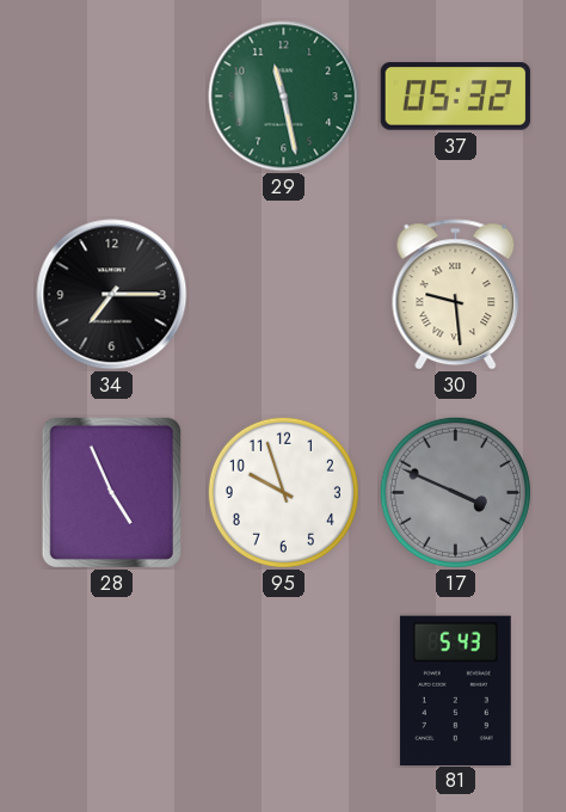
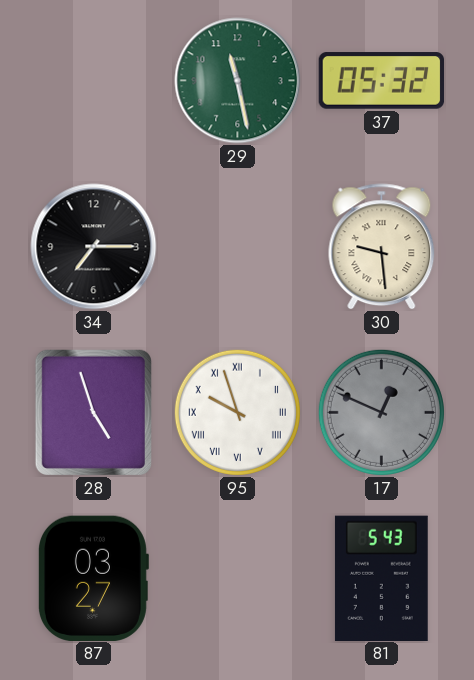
28: 4:56 -> 4:57
95 numerals: Arabic -> Roman
17: 3:49 -> 12:49
87: none -> 03:27
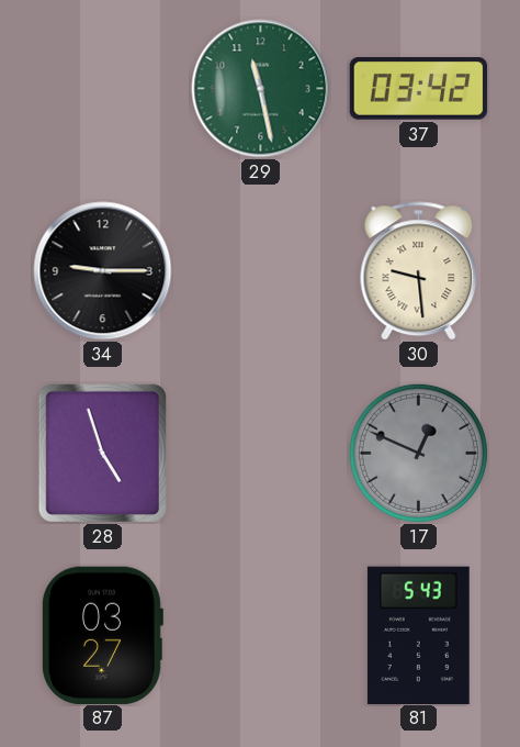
37: 05:32 -> 03:42
34: 7:15 -> 9:15
95: 9:57 -> none
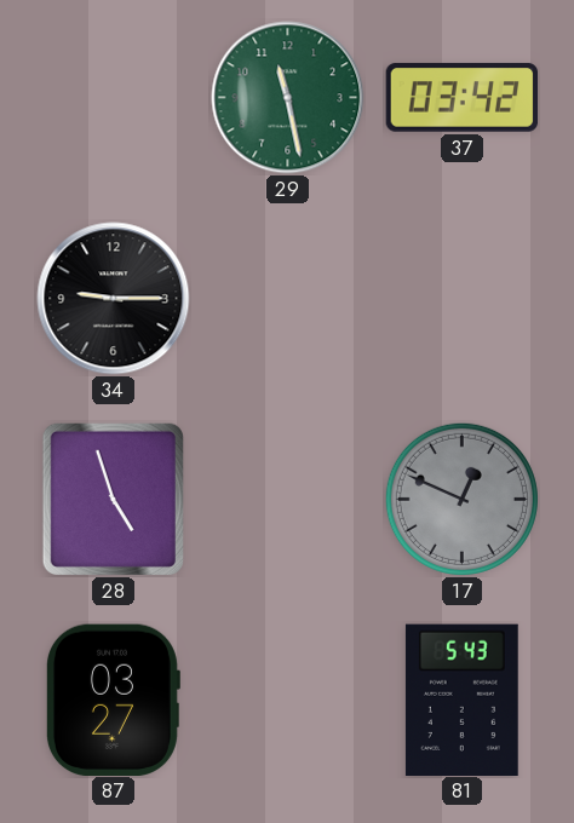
30: 9:29 -> none
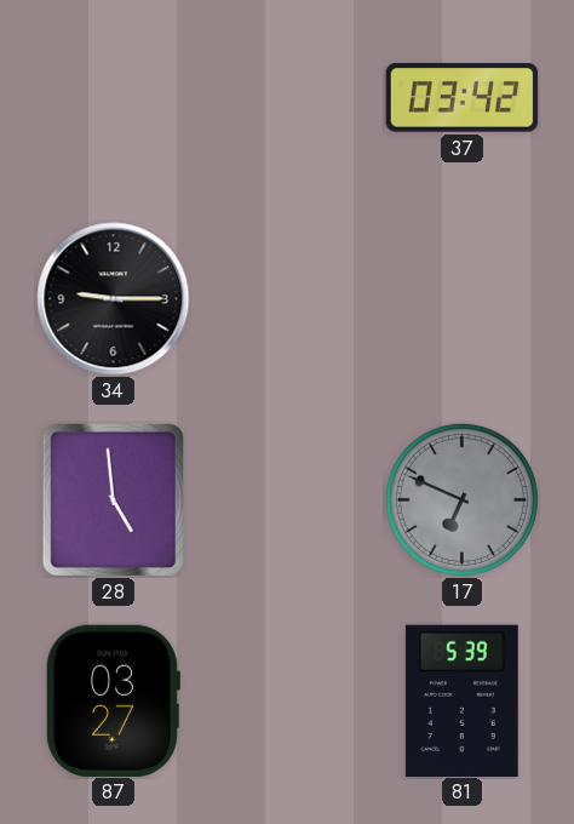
29: 11:28 -> none
28: 4:57 -> 4:59
17: 12:49 -> 6:49
81: 5:43 -> 5:39
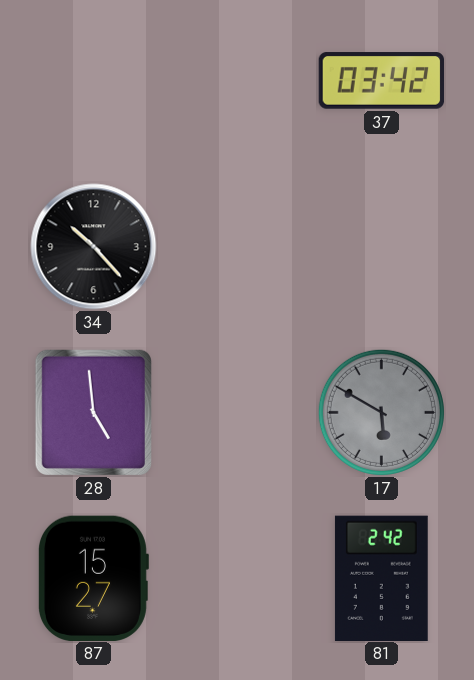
34: 9:15 -> 10:23
17: 6:49 -> 5:50
87: 03:27 -> 15:27
81: 5:39 -> 2:42
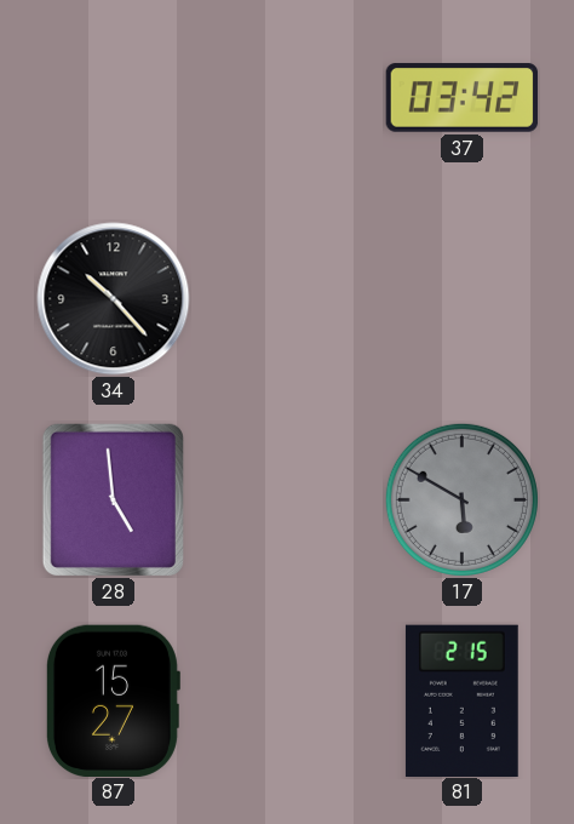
81: 2:42 -> 2:15
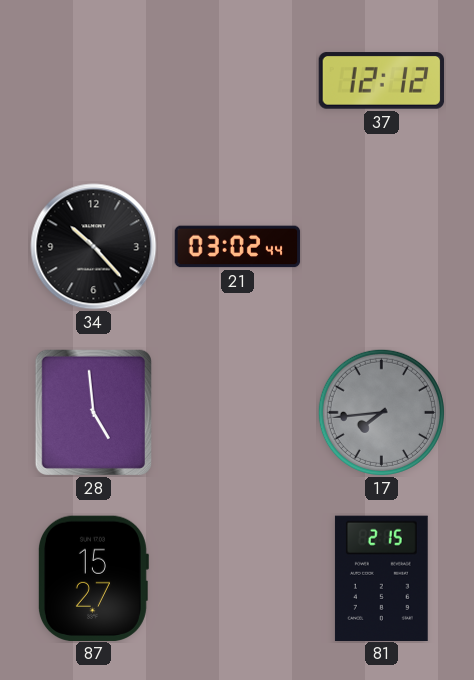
37: 03:42 -> 12:12
21: none -> 03:02
17: 5:50 -> 7:44
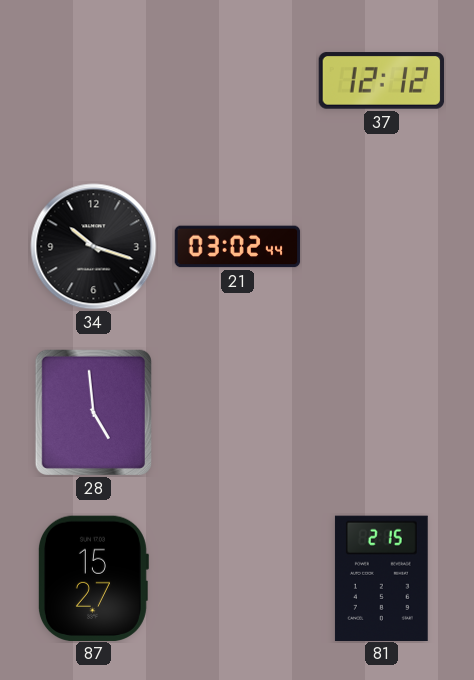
34: 10:23 -> 10:18
17: 7:44 -> none
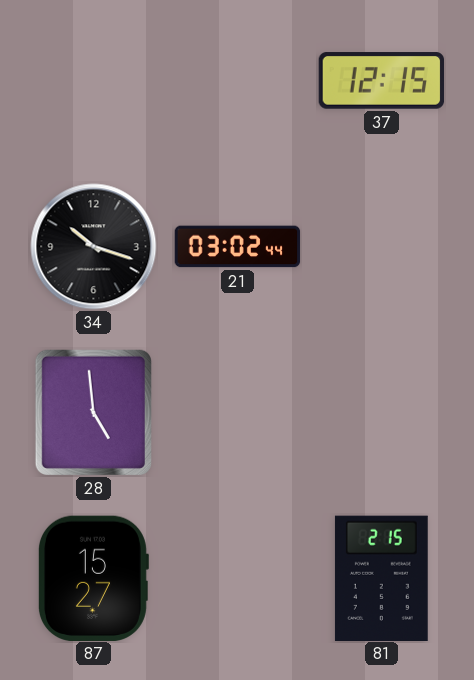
37: 12:12 -> 12:15
